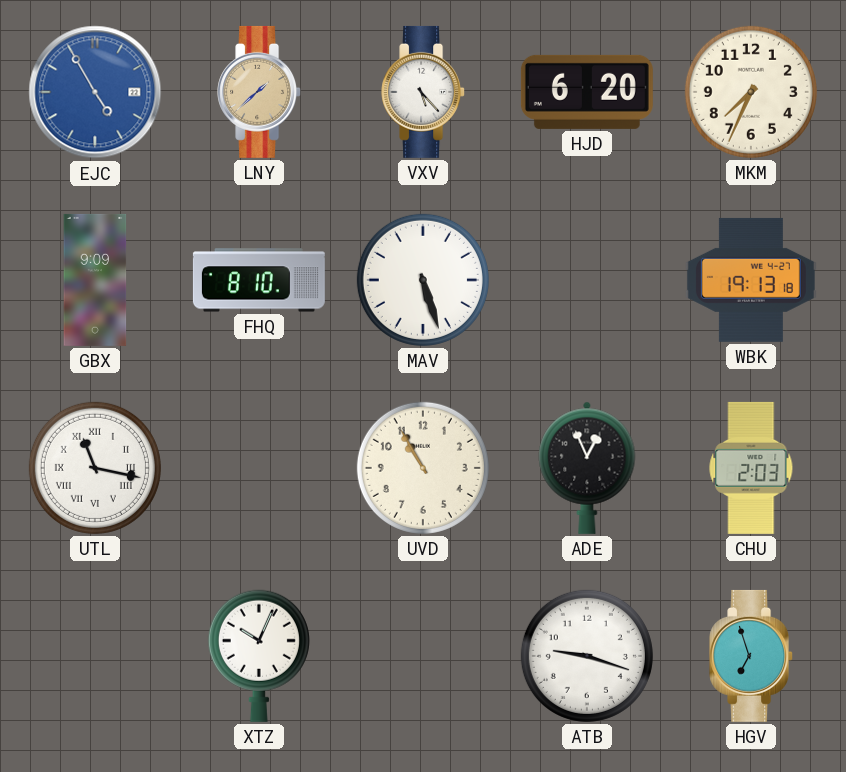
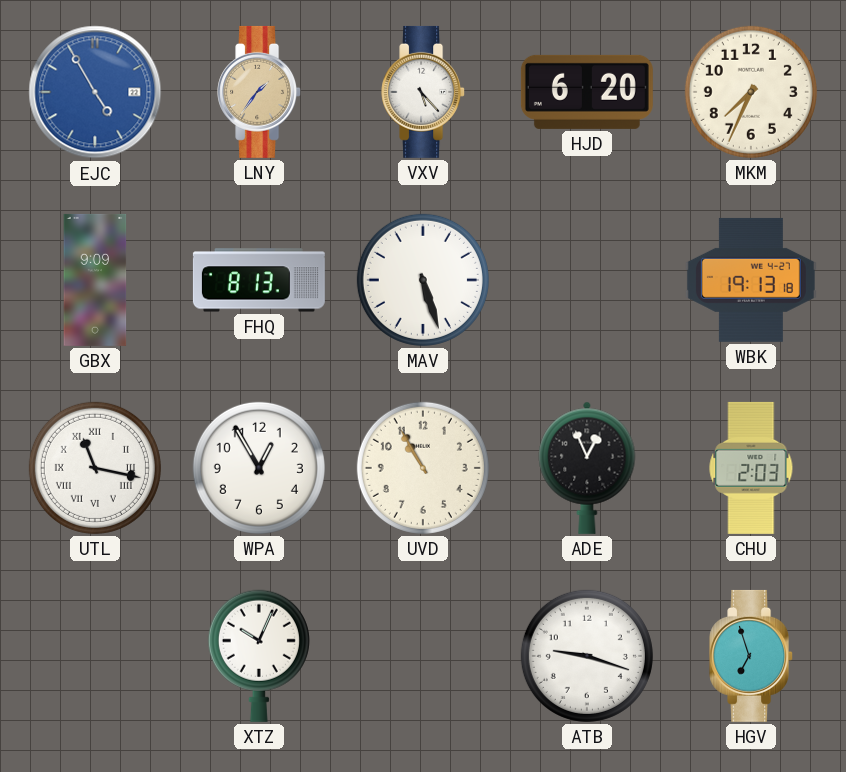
LNY: 1:38 -> 1:36
FHQ: 8:10 -> 8:13
WPA: none -> 12:55
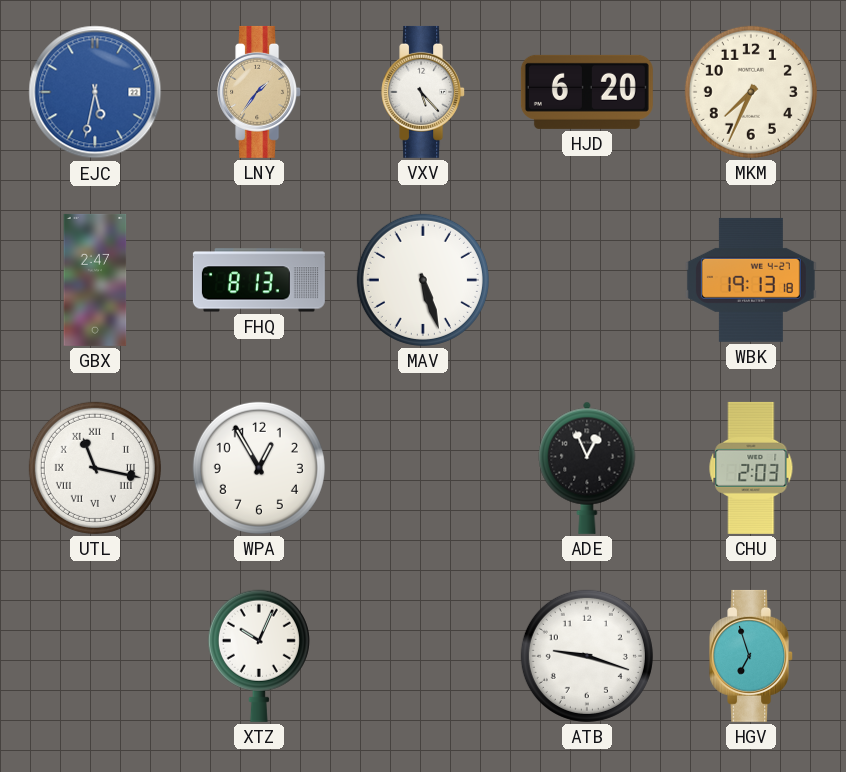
EJC: 4:55 -> 5:32
GBX: 9:09 -> 2:47
UVD: 10:55 -> none
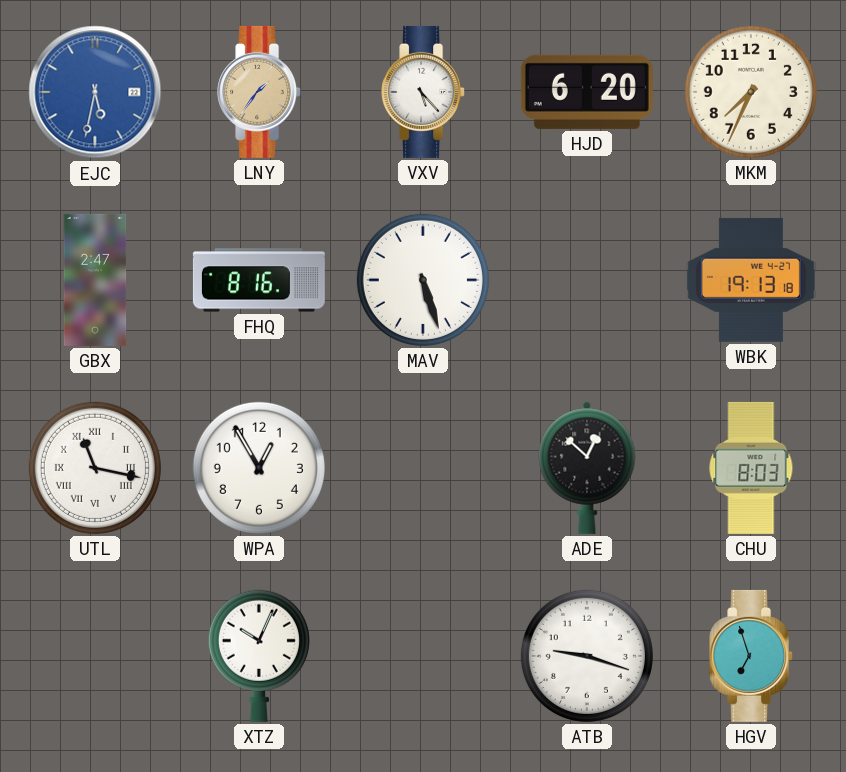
FHQ: 8:13 -> 8:16
ADE: 12:56 -> 12:52
CHU: 2:03 -> 8:03
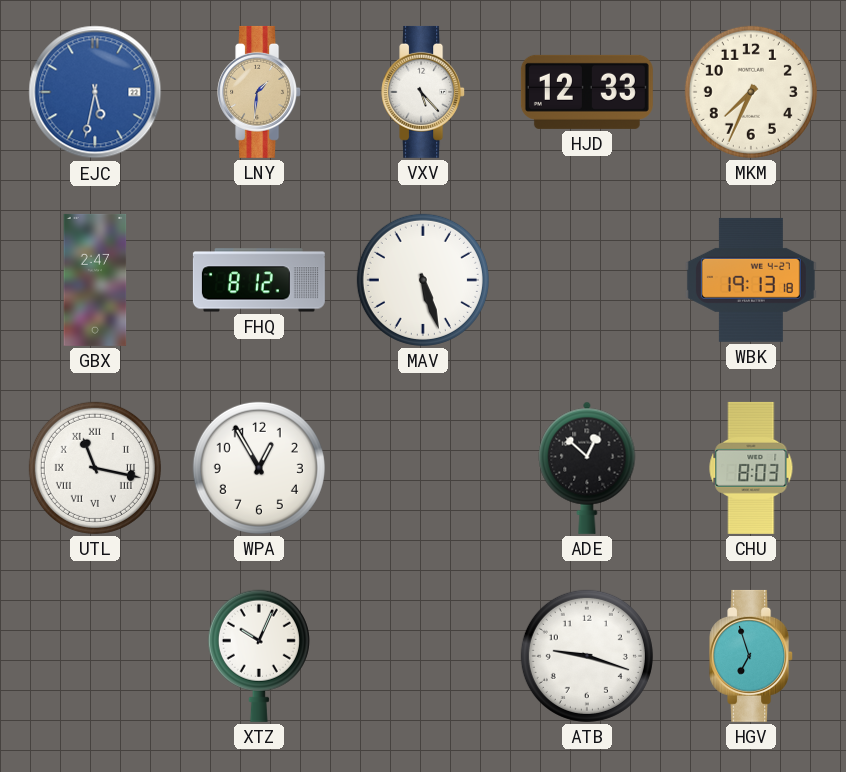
LNY: 1:36 -> 1:31
HJD: 6:20 -> 12:33
FHQ: 8:16 -> 8:12
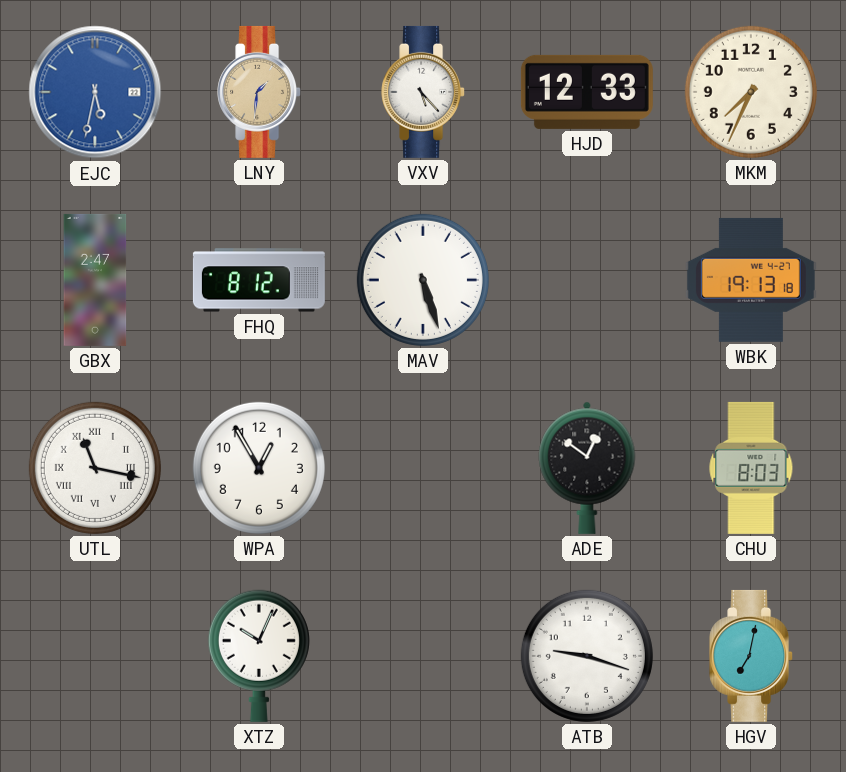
ADE: 12:52 -> 12:51
HGV: 6:57 -> 7:02
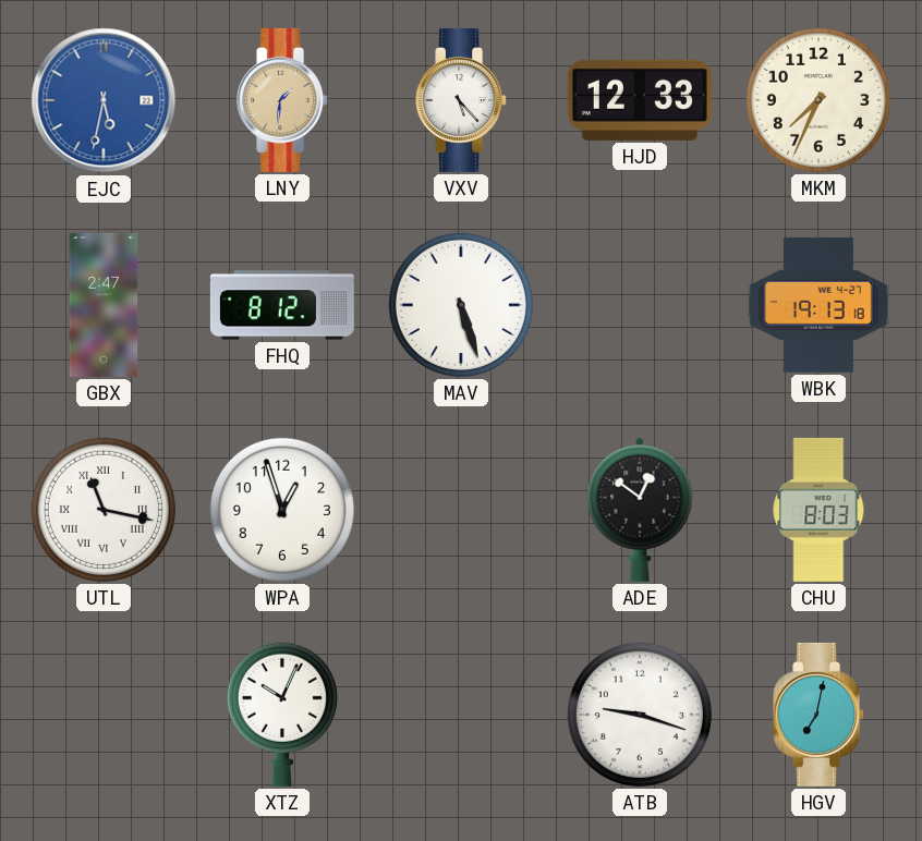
WPA: 12:55 -> 12:57
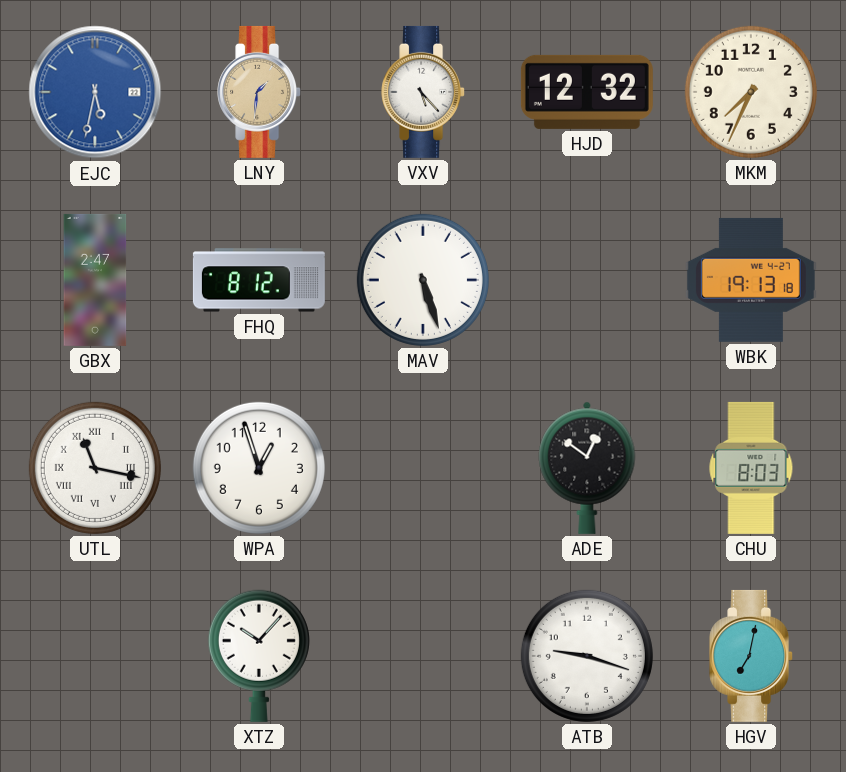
HJD: 12:33 -> 12:32
XTZ: 10:04 -> 10:07
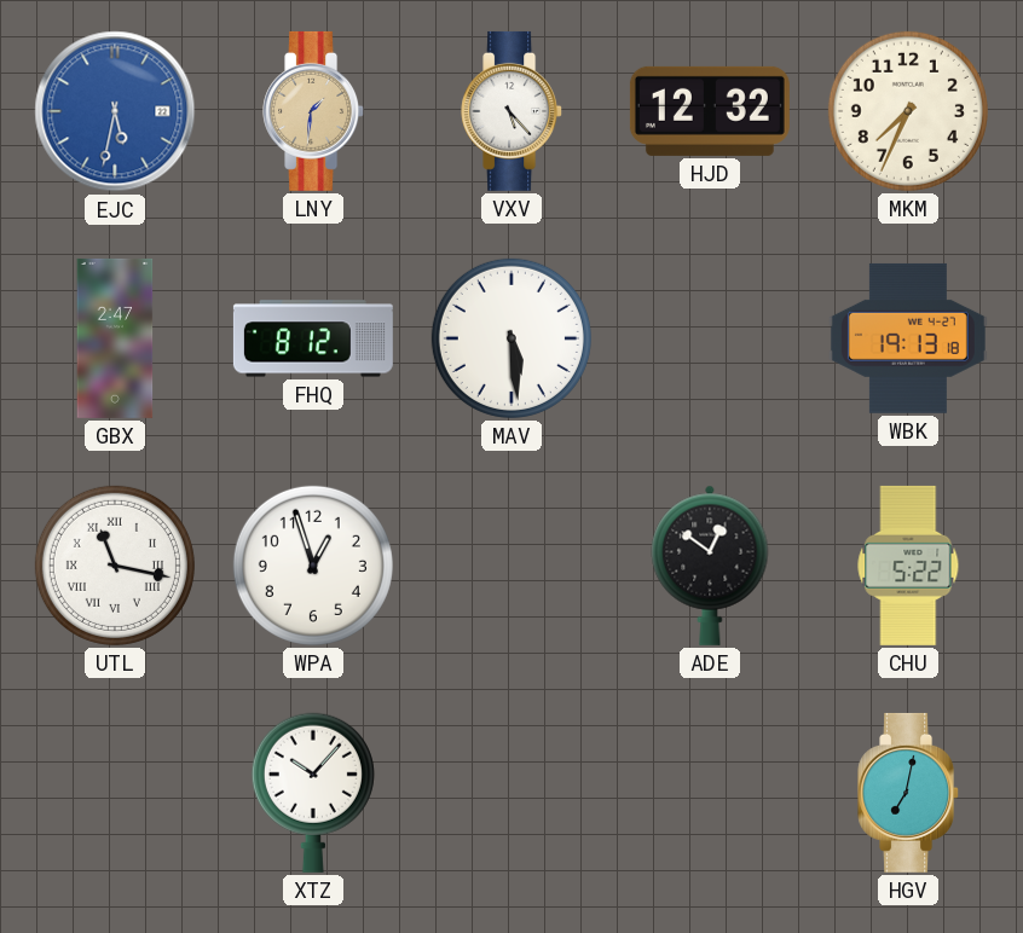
MAV: 5:27 -> 5:29
CHU: 8:03 -> 5:22
ATB: 9:18 -> none
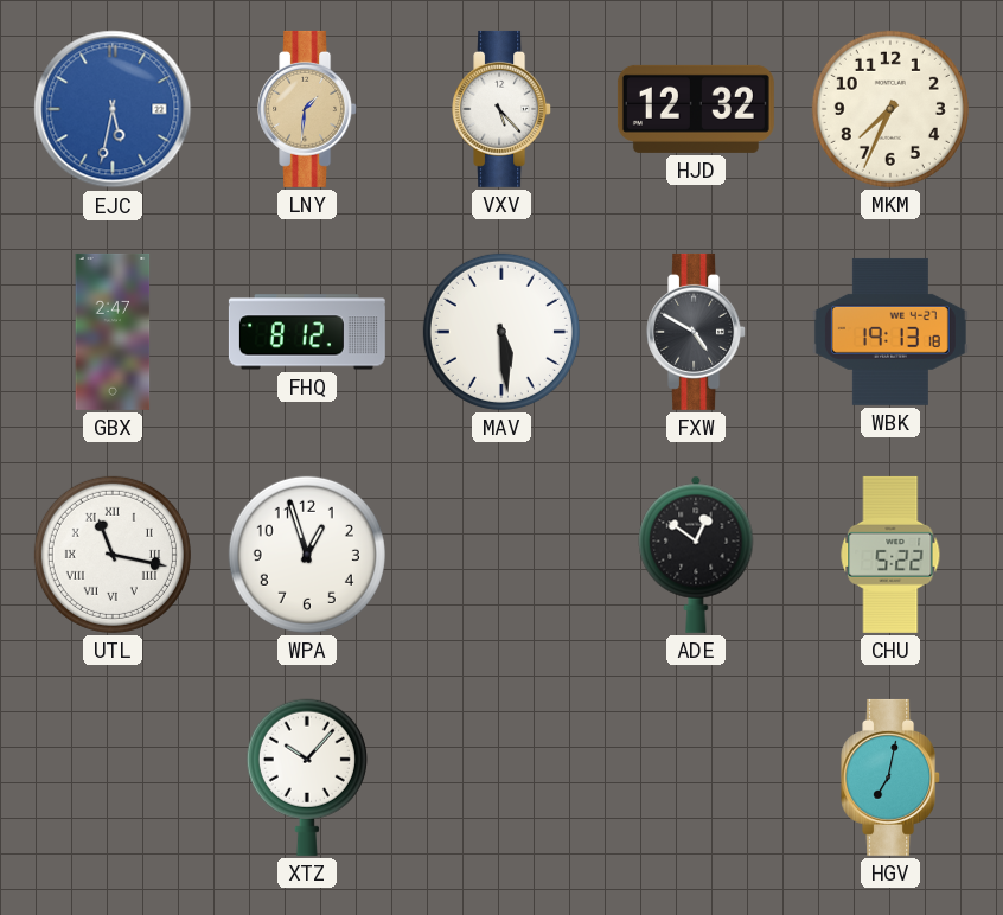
FXW: none -> 4:50
